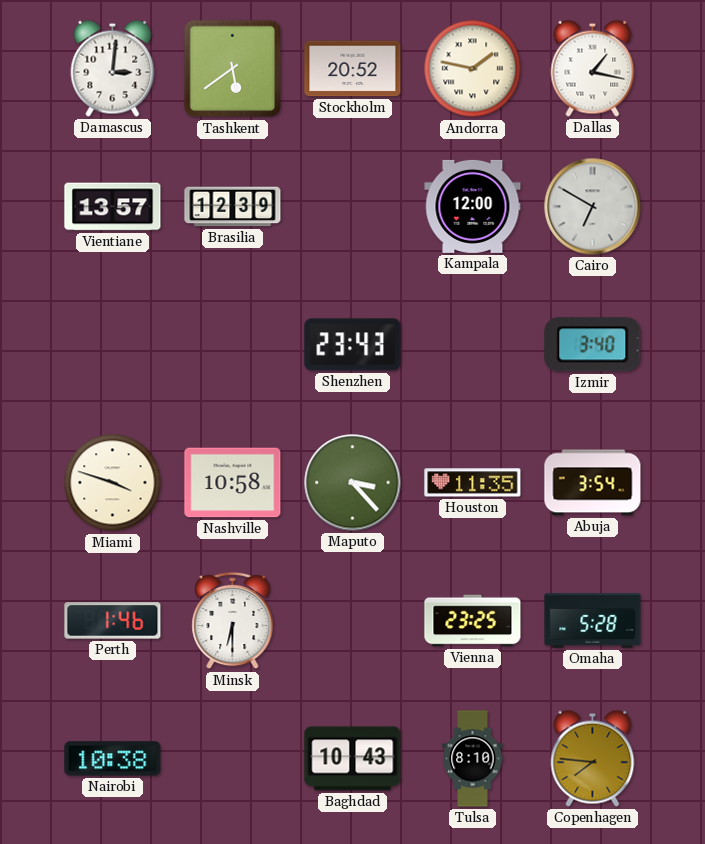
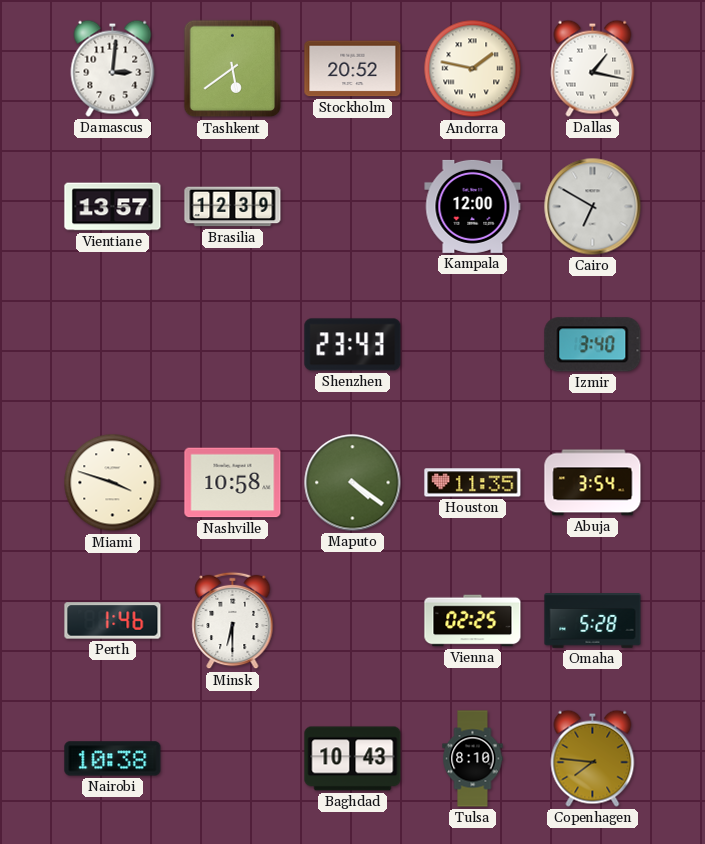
Maputo: 3:23 -> 4:21
Vienna: 23:25 -> 02:25
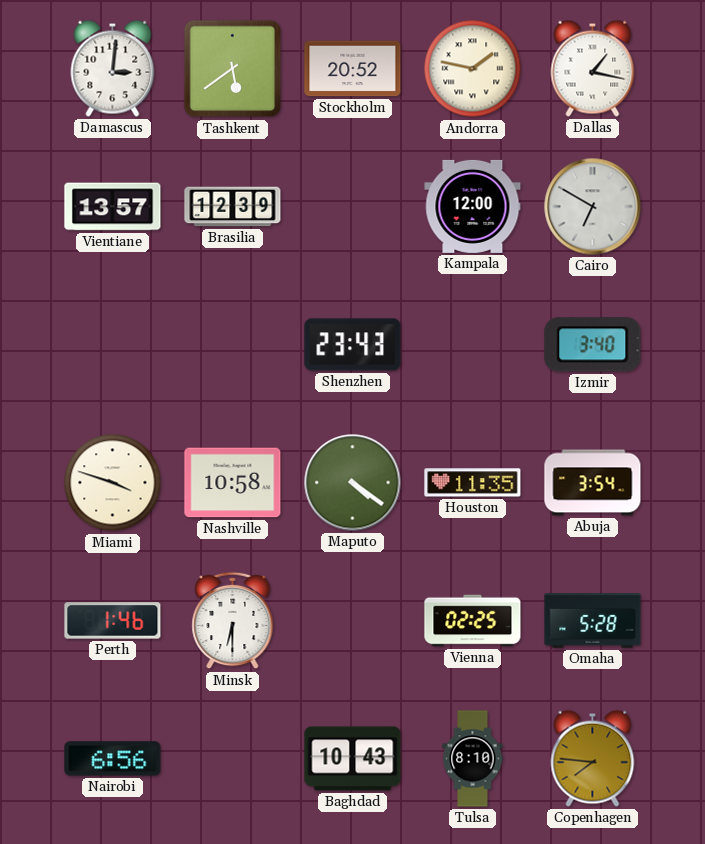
Nairobi: 10:38 -> 6:56
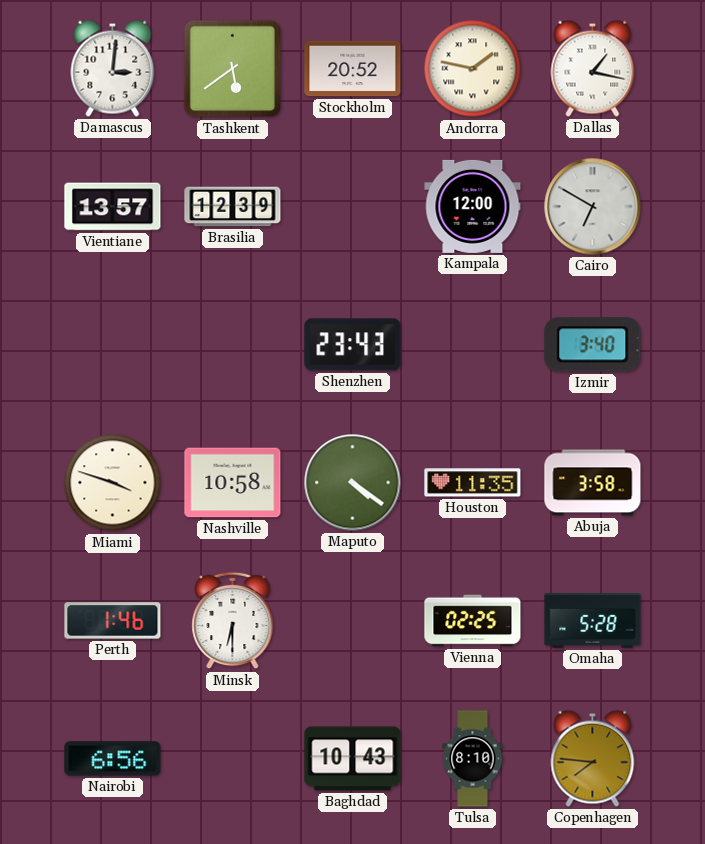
Abuja: 3:54 -> 3:58
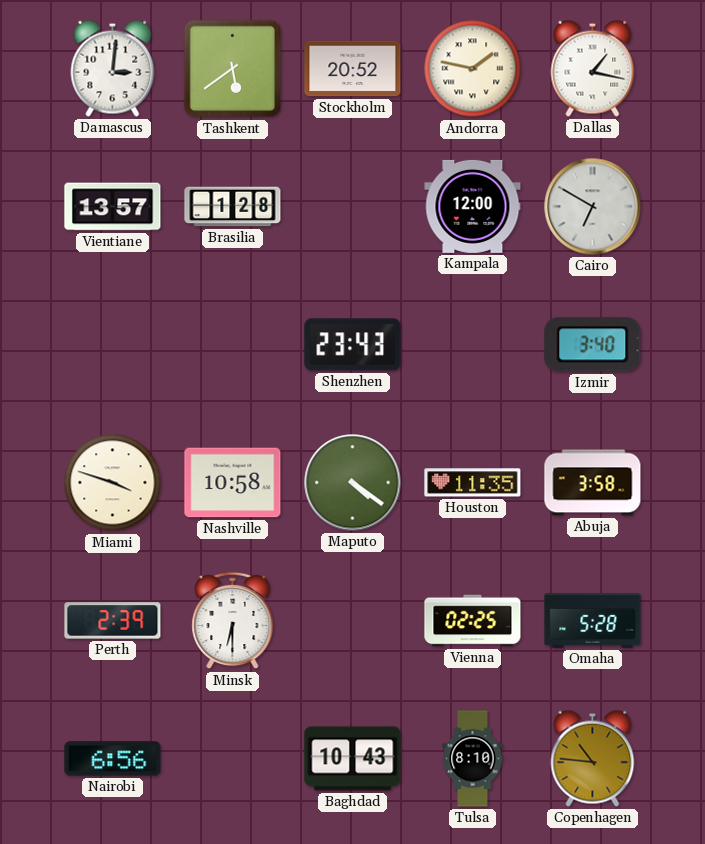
Brasilia: 12:39 -> 1:28
Perth: 1:46 -> 2:39
Copenhagen: 7:46 -> 10:46
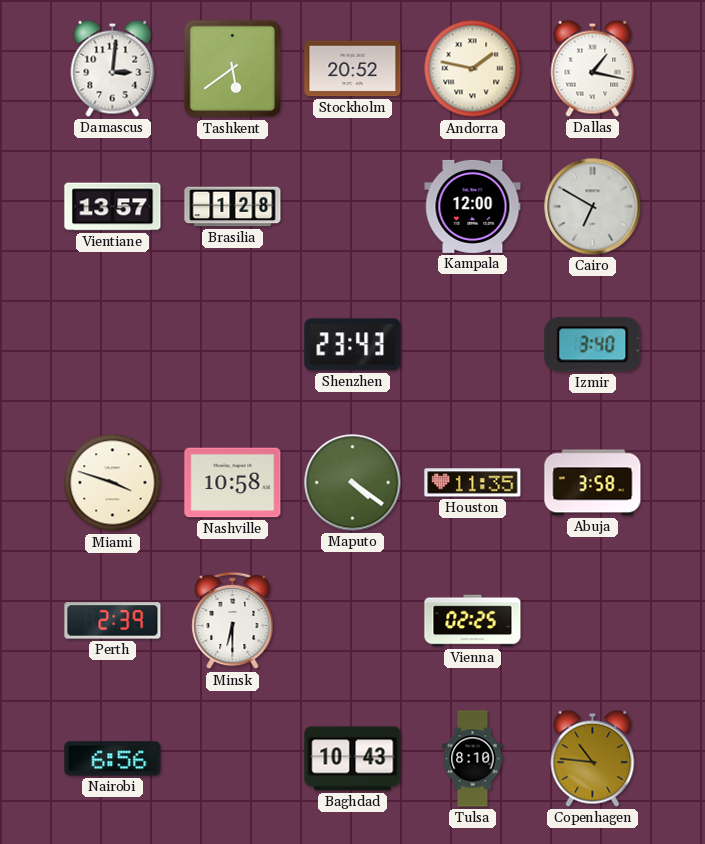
Omaha: 5:28 -> none
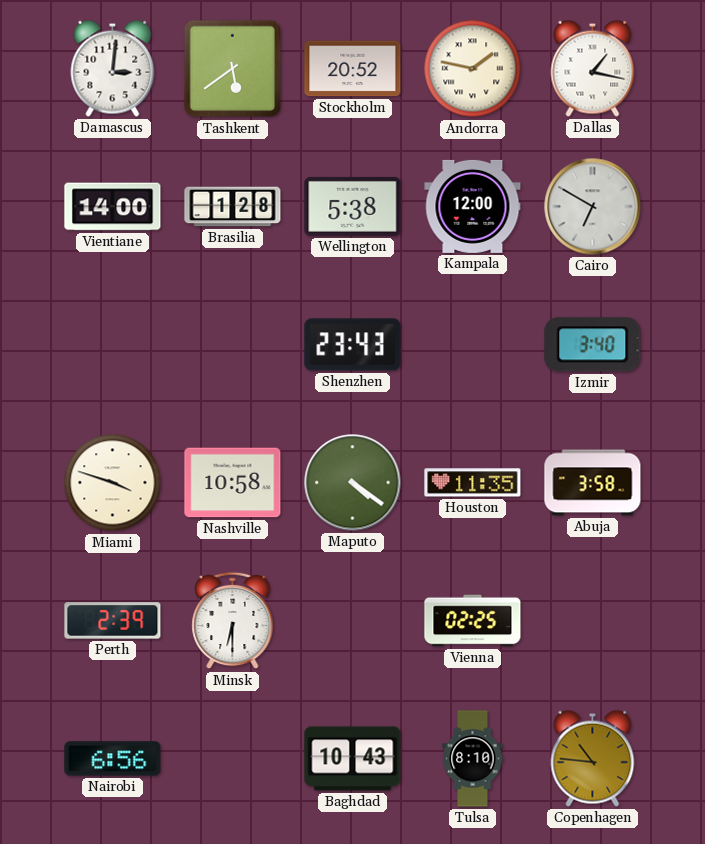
Vientiane: 13:57 -> 14:00
Wellington: none -> 5:38
